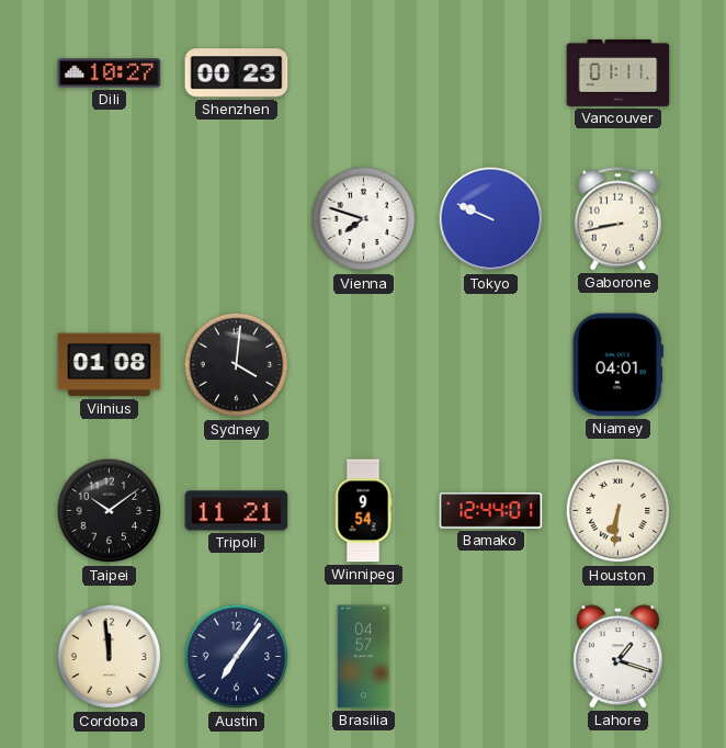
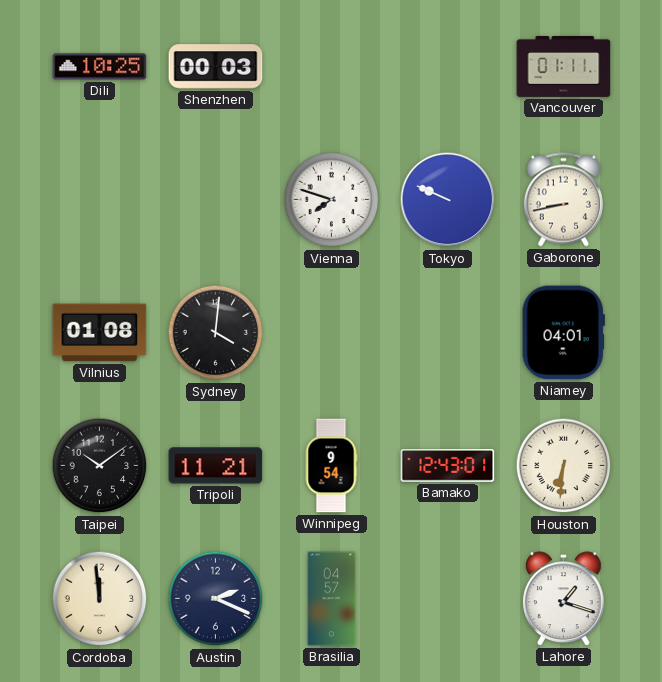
Dili: 10:27 -> 10:25
Shenzhen: 00:23 -> 00:03
Bamako: 12:44 -> 12:43
Austin: 7:06 -> 2:19
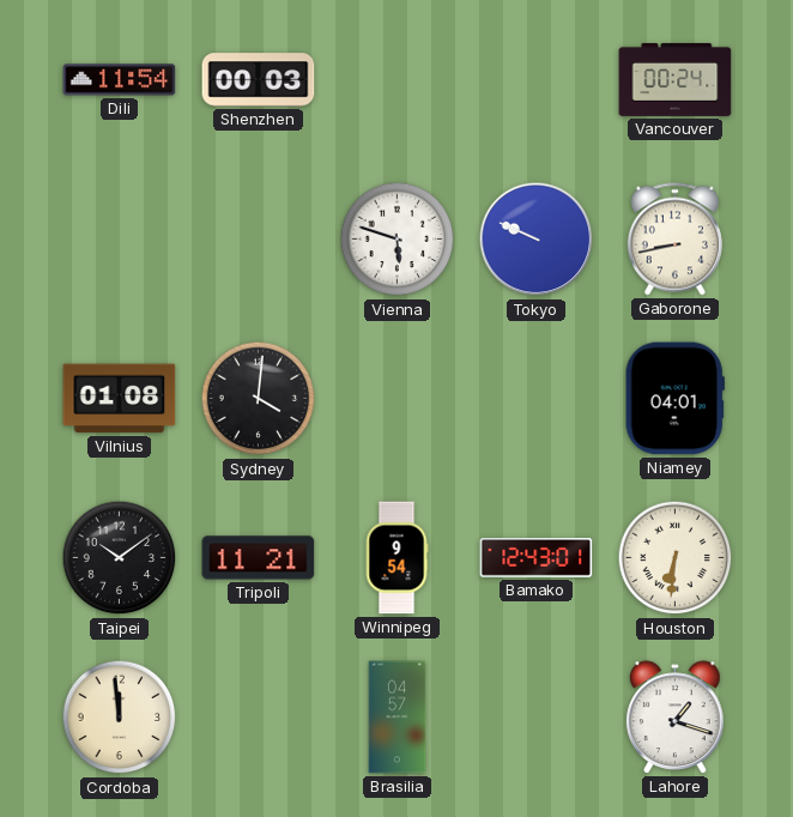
Dili: 10:25 -> 11:54
Vancouver: 01:11 -> 00:24
Vienna: 7:48 -> 5:48
Austin: 2:19 -> none
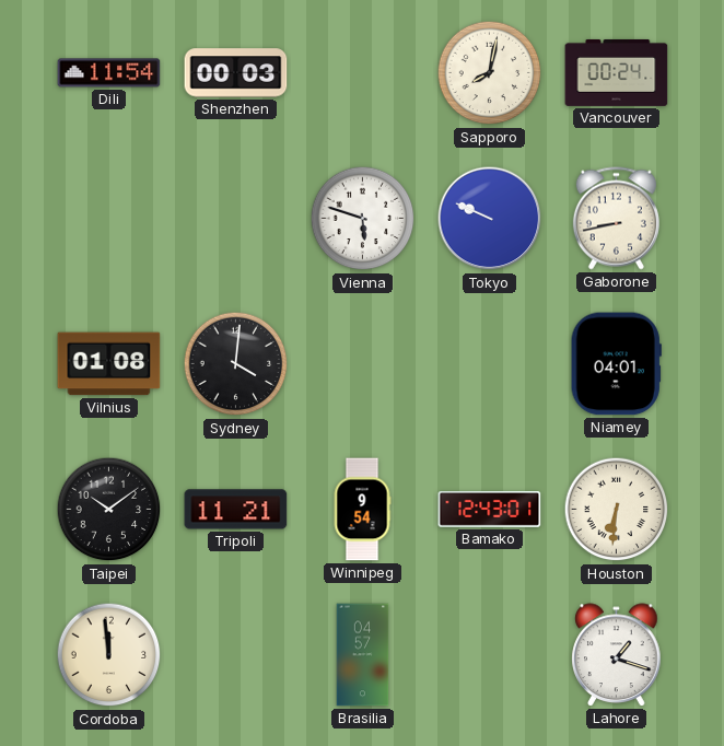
Sapporo: none -> 8:02
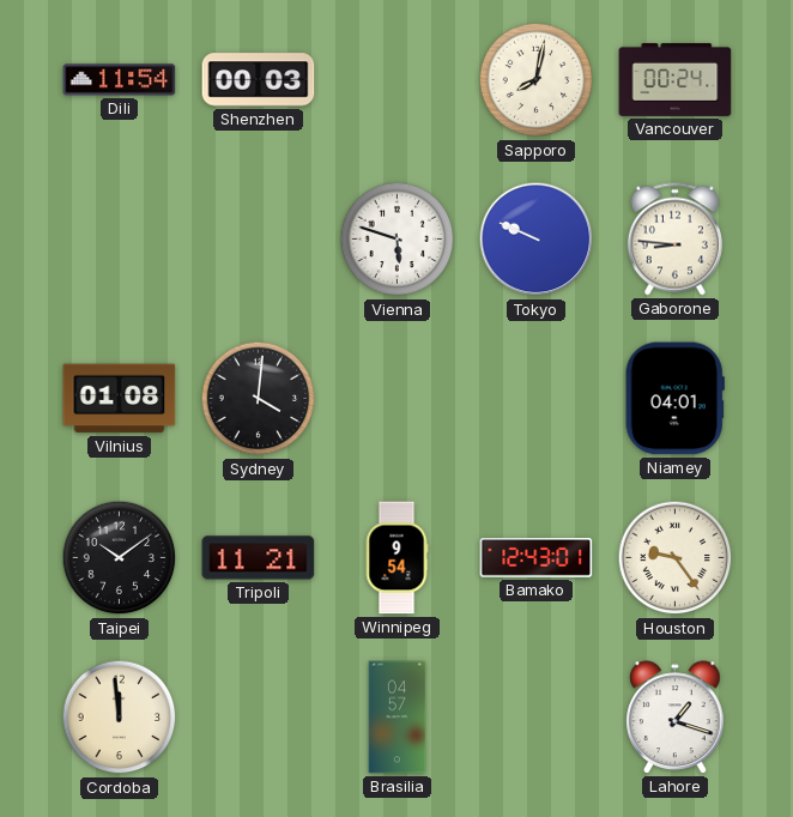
Gaborone: 8:43 -> 8:46
Houston: 6:31 -> 9:24
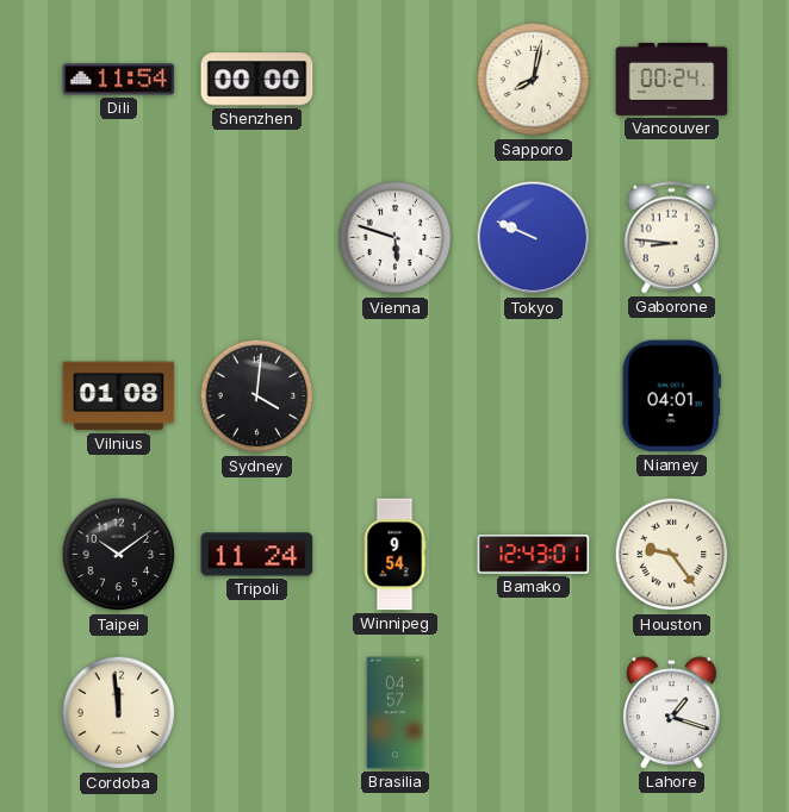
Shenzhen: 00:03 -> 00:00
Tripoli: 11:21 -> 11:24
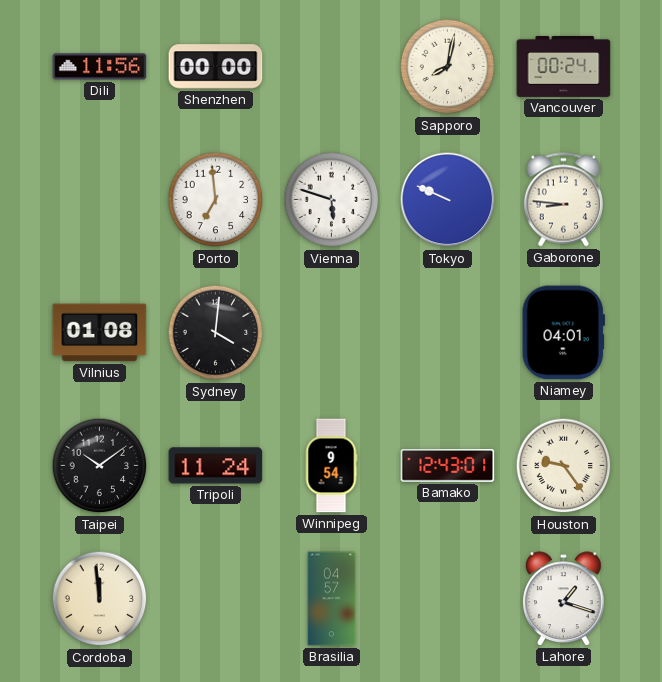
Dili: 11:54 -> 11:56
Porto: none -> 6:59
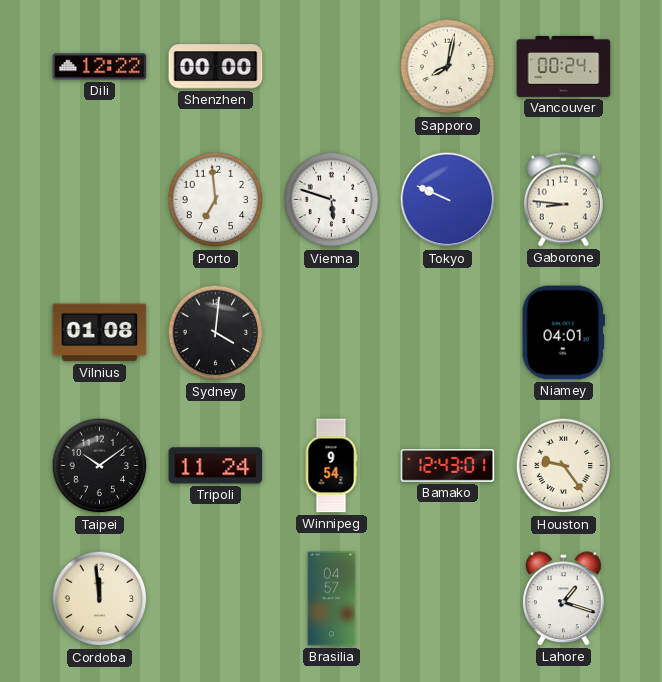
Dili: 11:56 -> 12:22
